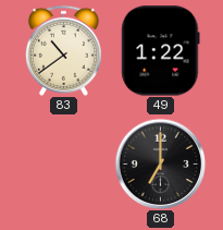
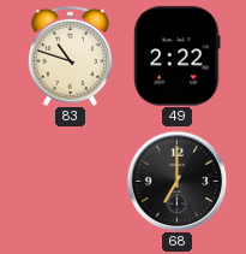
83: 10:39 -> 10:48
49: 1:22 -> 2:22
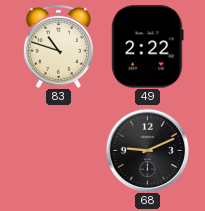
68: 7:00 -> 9:11
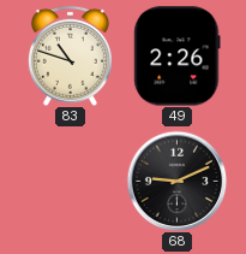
49: 2:22 -> 2:26
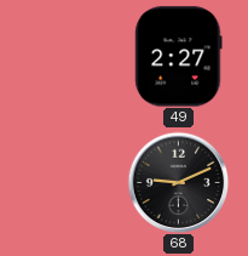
83: 10:48 -> none
49: 2:26 -> 2:27
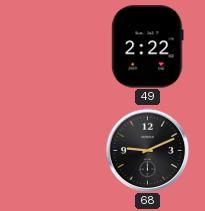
49: 2:27 -> 2:22
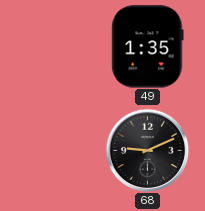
49: 2:22 -> 1:35
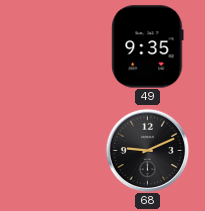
49: 1:35 -> 9:35
